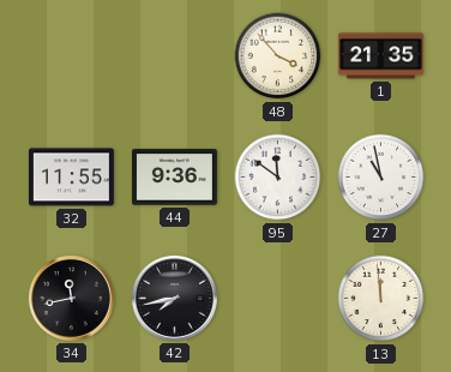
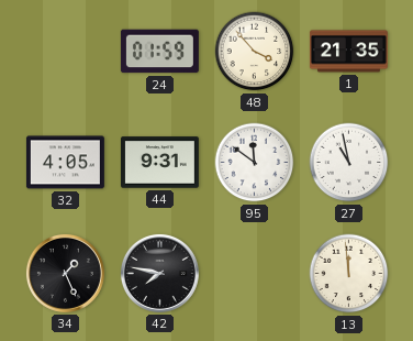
24: none -> 01:59
32: 11:55 -> 4:05
44: 9:36 -> 9:31
34: 11:43 -> 1:26
42: 7:43 -> 7:47
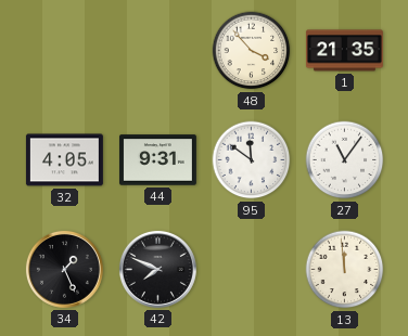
24: 01:59 -> none
27: 10:58 -> 11:06
42: 7:47 -> 7:49
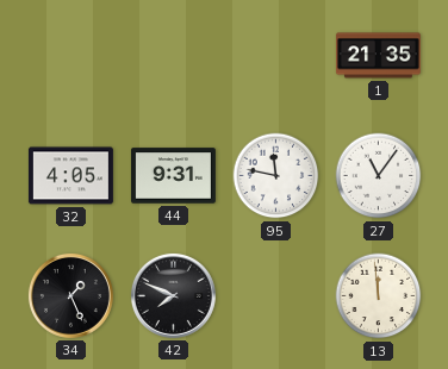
48: 3:53 -> none
95: 11:51 -> 11:47
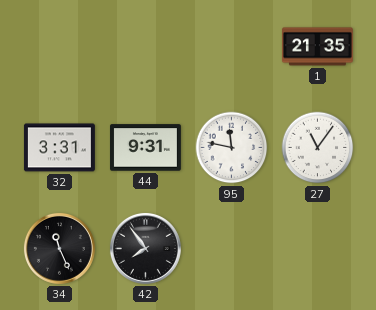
32: 4:05 -> 3:31
34: 1:26 -> 11:26
42: 7:49 -> 7:54
13: 11:59 -> none
